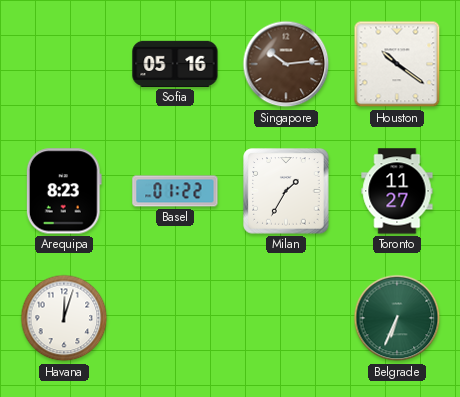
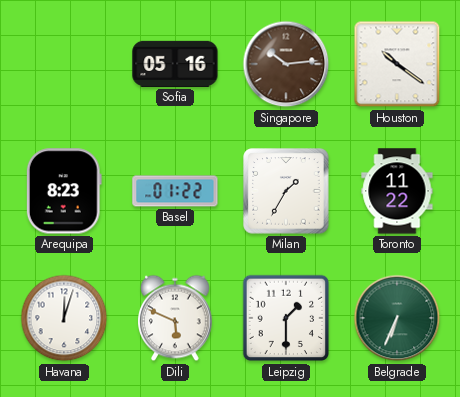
Toronto: 11:27 -> 11:22
Dili: none -> 5:49
Leipzig: none -> 1:30
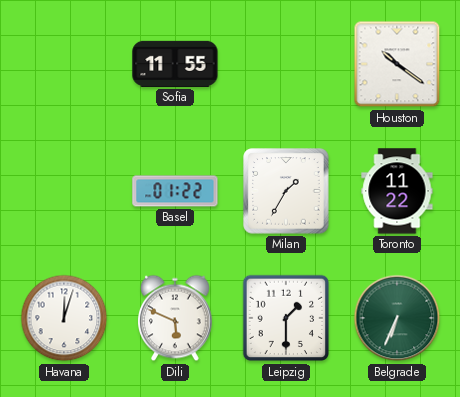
Sofia: 05:16 -> 11:55
Singapore: 10:14 -> none
Arequipa: 8:23 -> none
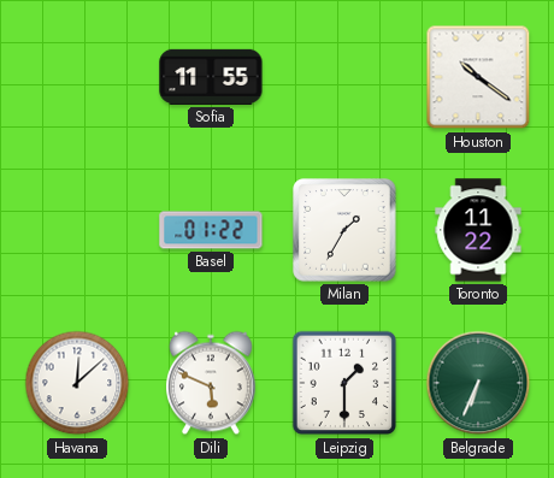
Havana: 12:03 -> 12:08
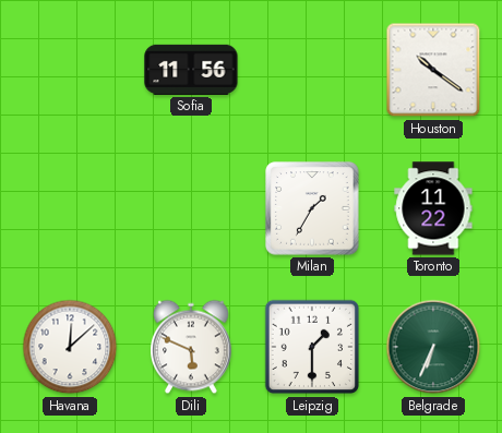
Sofia: 11:55 -> 11:56
Basel: 01:22 -> none
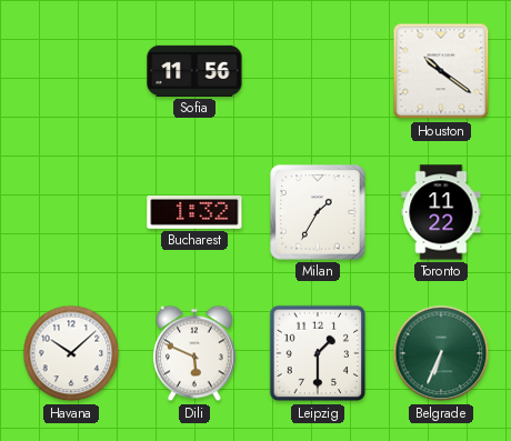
Bucharest: none -> 1:32
Havana: 12:08 -> 10:08
